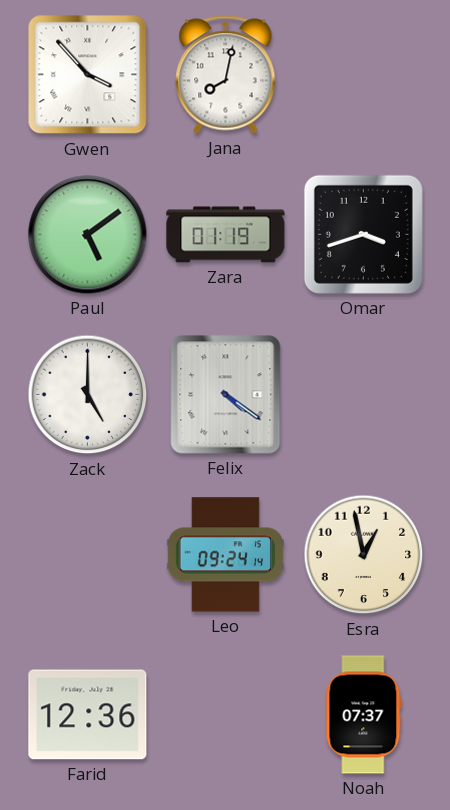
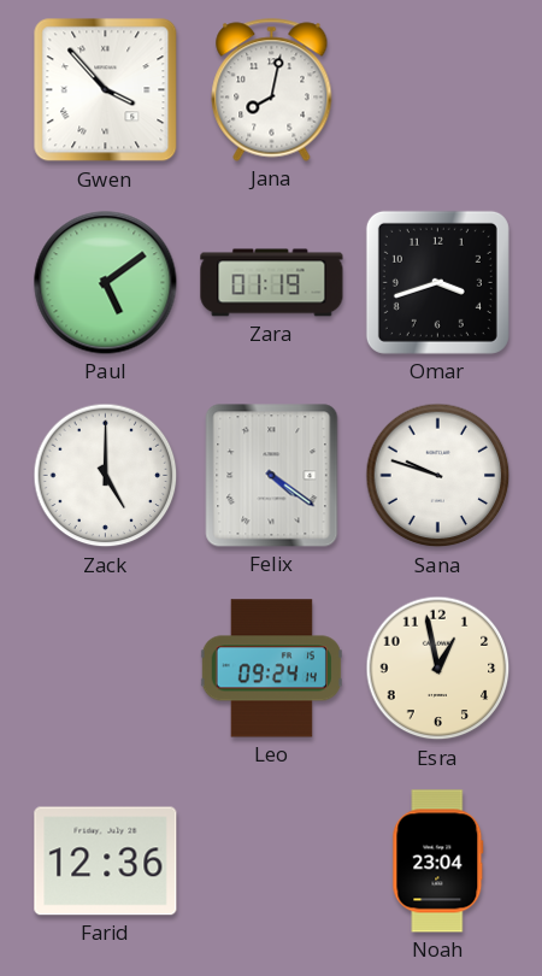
Sana: none -> 9:48
Noah: 07:37 -> 23:04
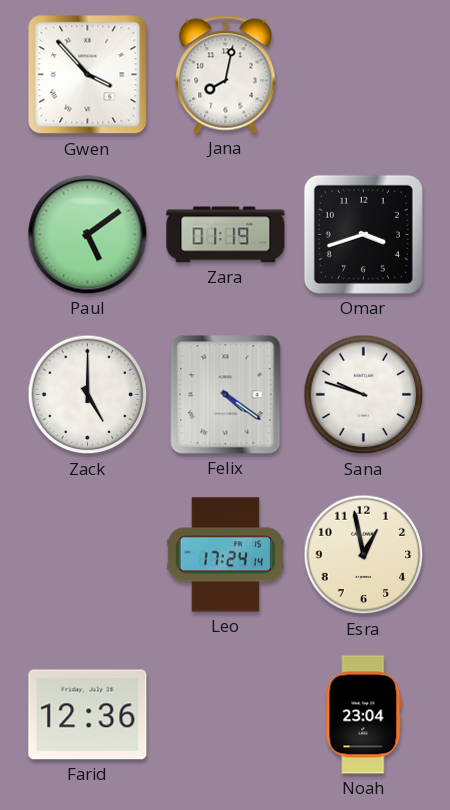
Leo: 09:24 -> 17:24
